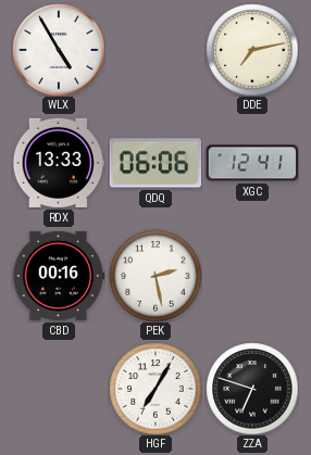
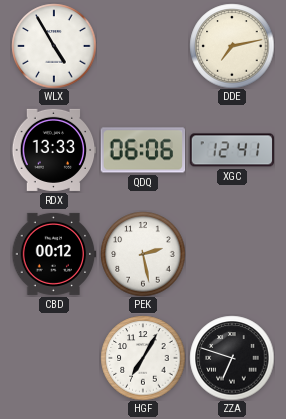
CBD: 00:16 -> 00:12
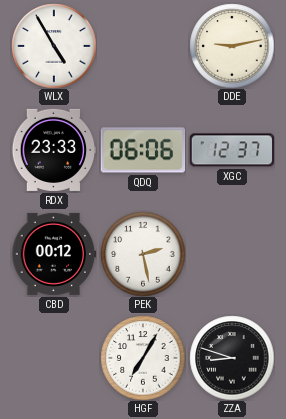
DDE: 7:13 -> 9:13
RDX: 13:33 -> 23:33
XGC: 12:41 -> 12:37
ZZA: 6:48 -> 8:48
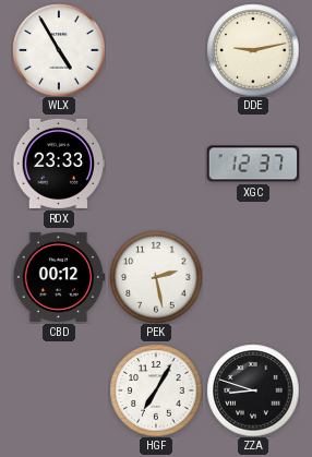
QDQ: 06:06 -> none
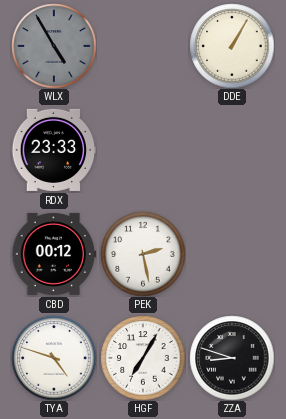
WLX dial: white -> grey
DDE: 9:13 -> 1:05
XGC: 12:37 -> none
TYA: none -> 4:48
